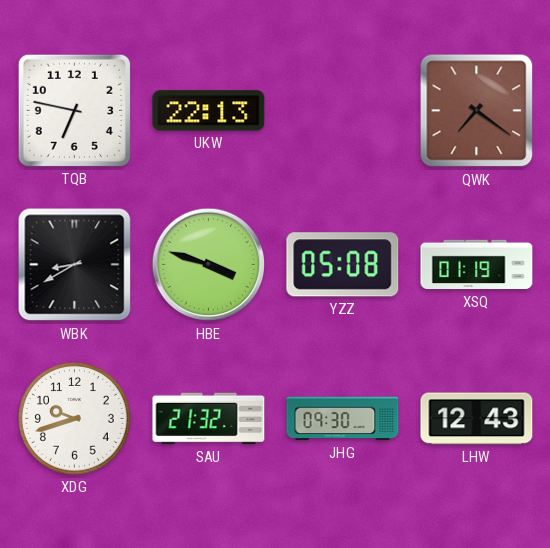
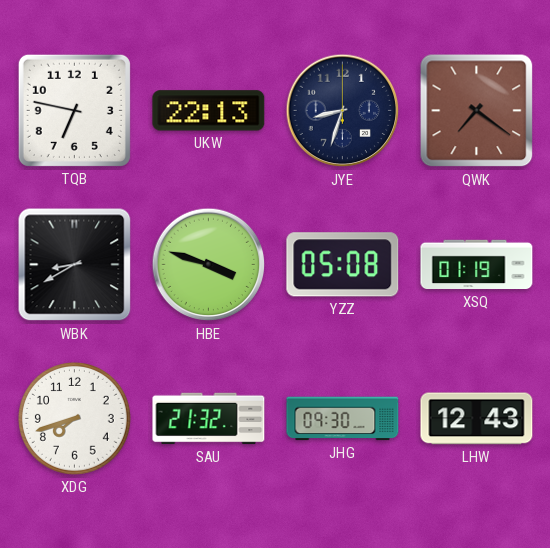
JYE: none -> 8:33
XDG: 9:42 -> 7:42
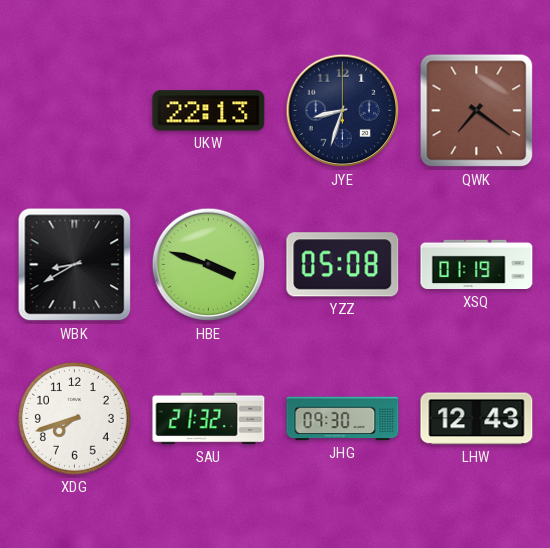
TQB: 6:47 -> none
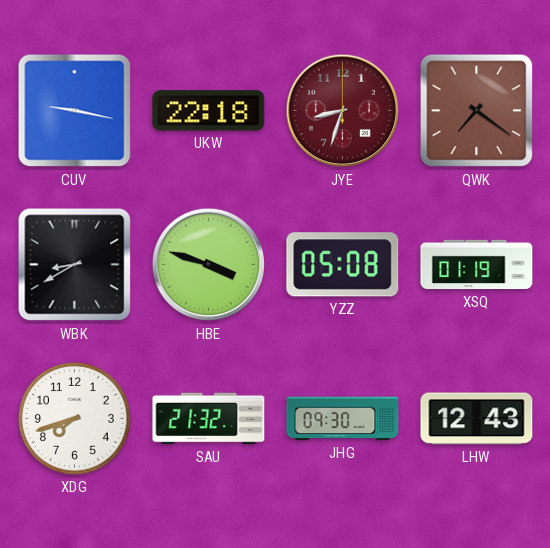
CUV: none -> 9:17
UKW: 22:13 -> 22:18
JYE dial: navy -> burgundy
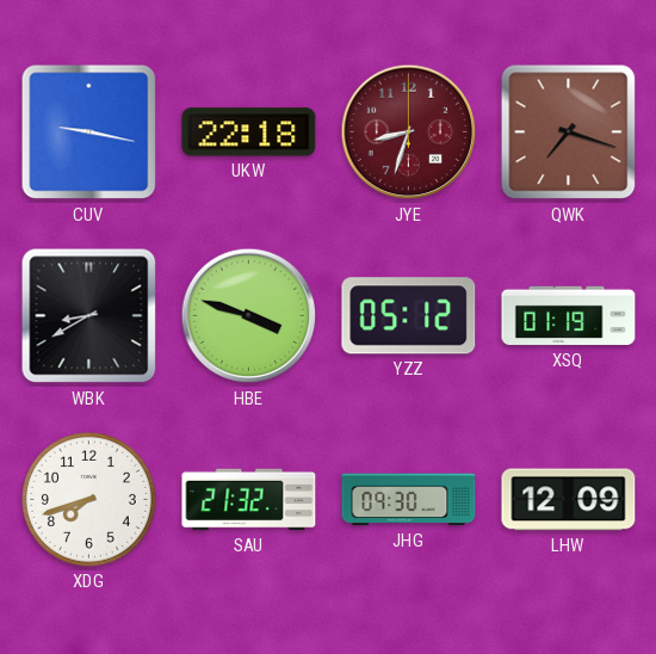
QWK: 7:21 -> 7:18
YZZ: 05:08 -> 05:12
LHW: 12:43 -> 12:09
